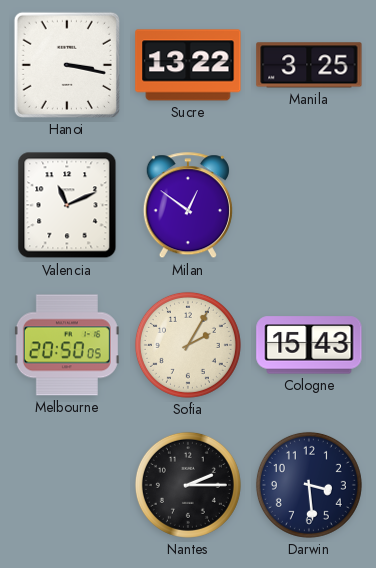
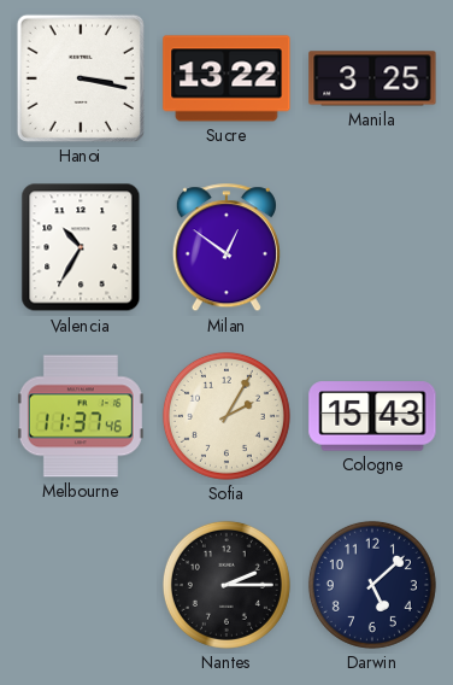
Valencia: 11:11 -> 10:35
Melbourne: 20:50 -> 11:37
Darwin: 3:29 -> 5:08
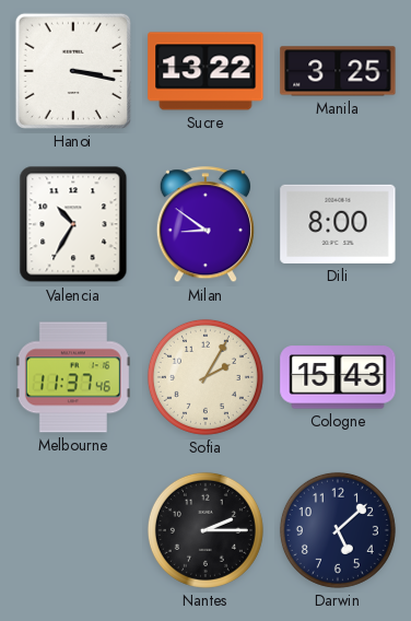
Milan: 12:51 -> 8:51
Dili: none -> 8:00
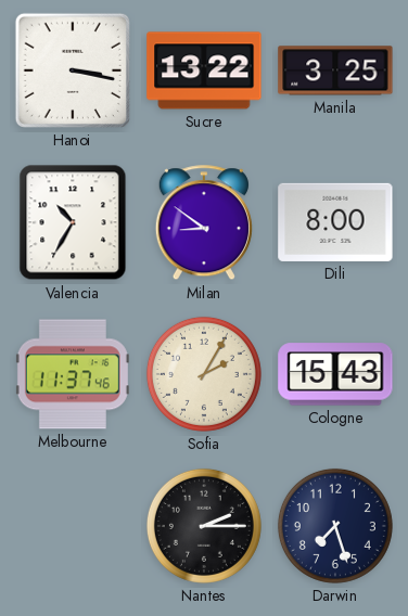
Darwin: 5:08 -> 7:27
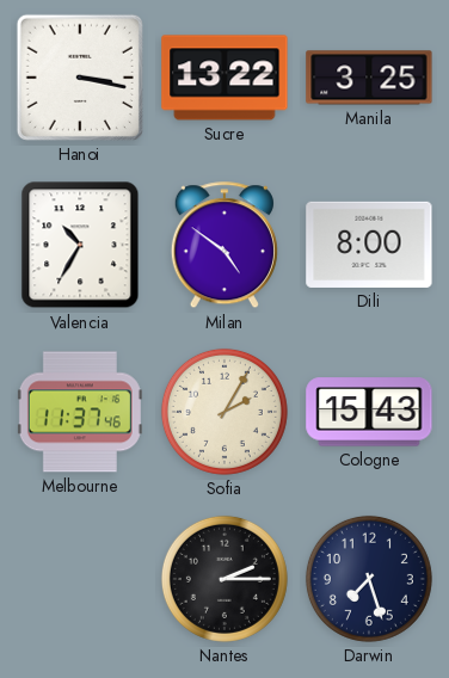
Milan: 8:51 -> 4:51
